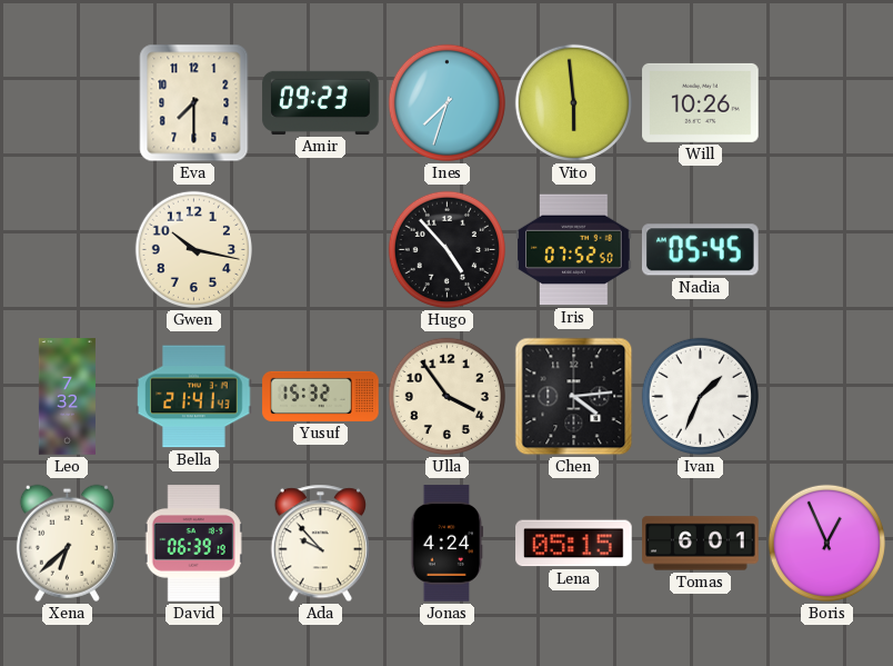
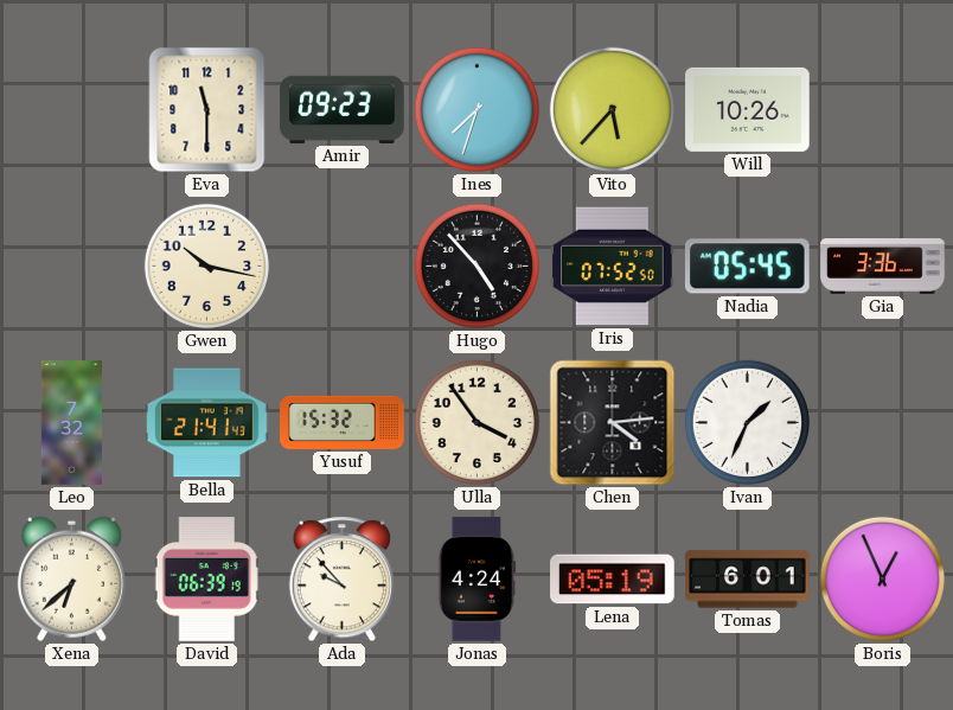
Eva: 7:30 -> 11:30
Vito: 5:59 -> 5:37
Gia: none -> 3:36
Lena: 05:15 -> 05:19
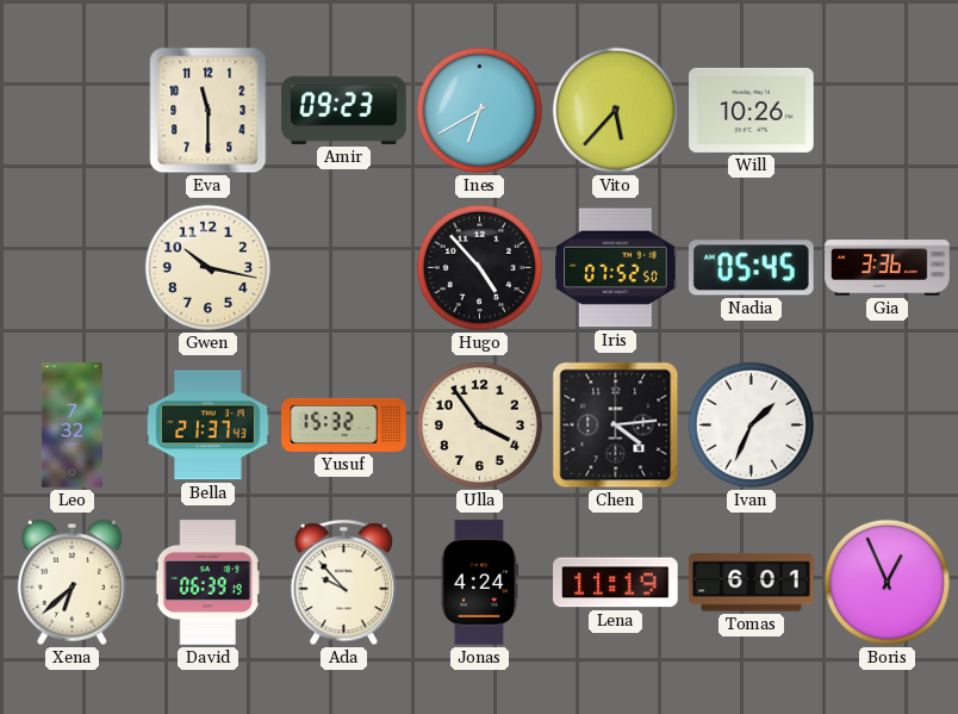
Ines: 7:33 -> 6:40
Bella: 21:41 -> 21:37
Lena: 05:19 -> 11:19
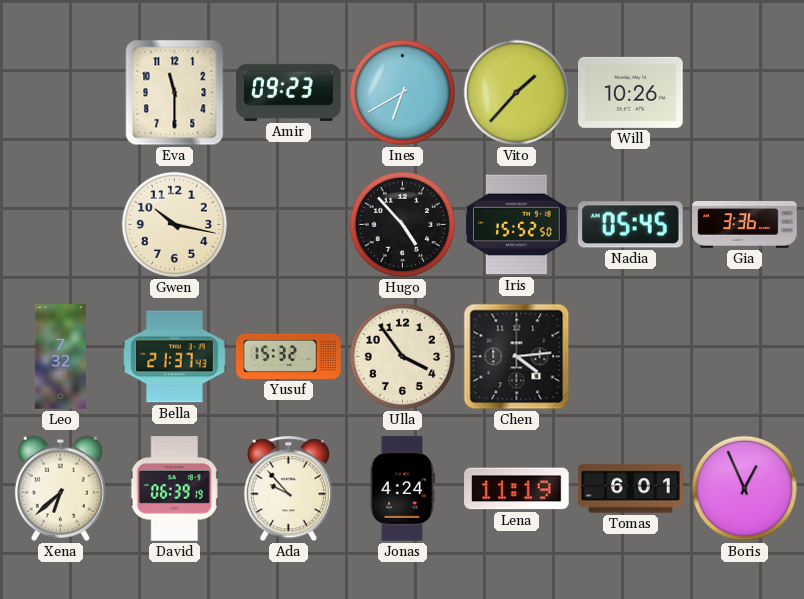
Vito: 5:37 -> 1:37
Iris: 07:52 -> 15:52
Ivan: 1:34 -> none
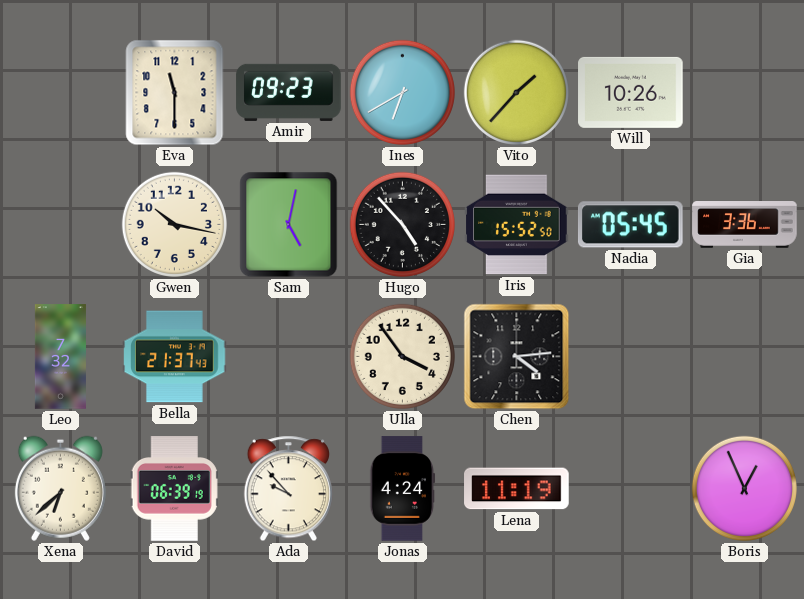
Sam: none -> 5:02
Yusuf: 15:32 -> none
Tomas: 6:01 -> none
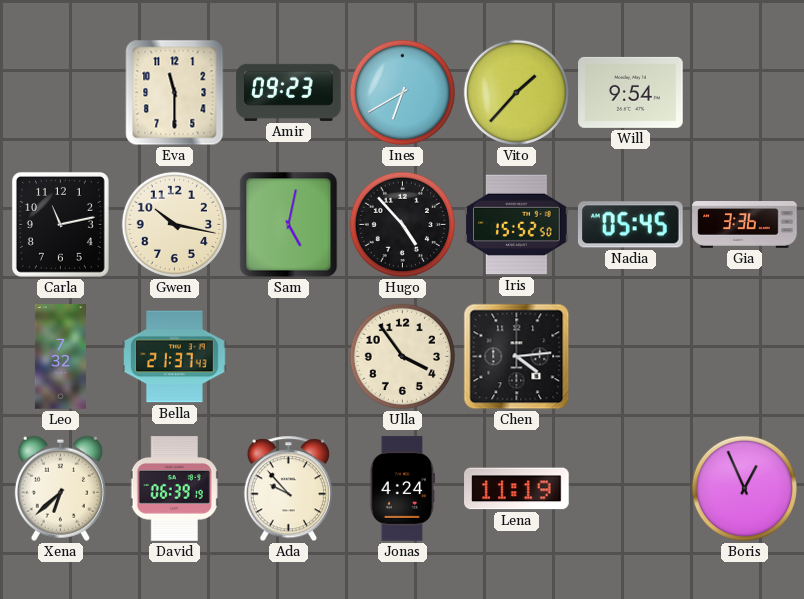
Will: 10:26 -> 9:54
Carla: none -> 11:13
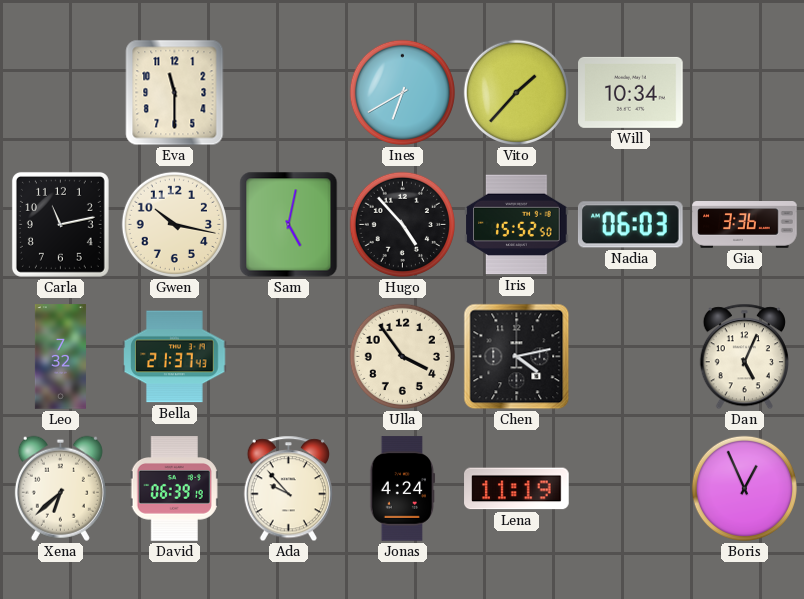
Amir: 09:23 -> none
Will: 9:54 -> 10:34
Nadia: 05:45 -> 06:03
Chen: 4:14 -> 4:13
Dan: none -> 5:04
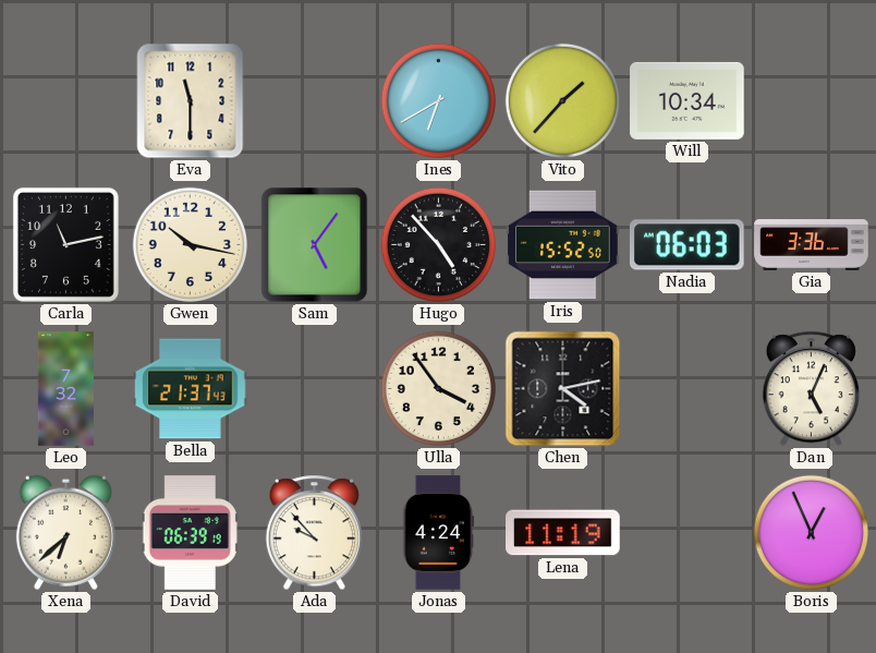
Sam: 5:02 -> 5:06
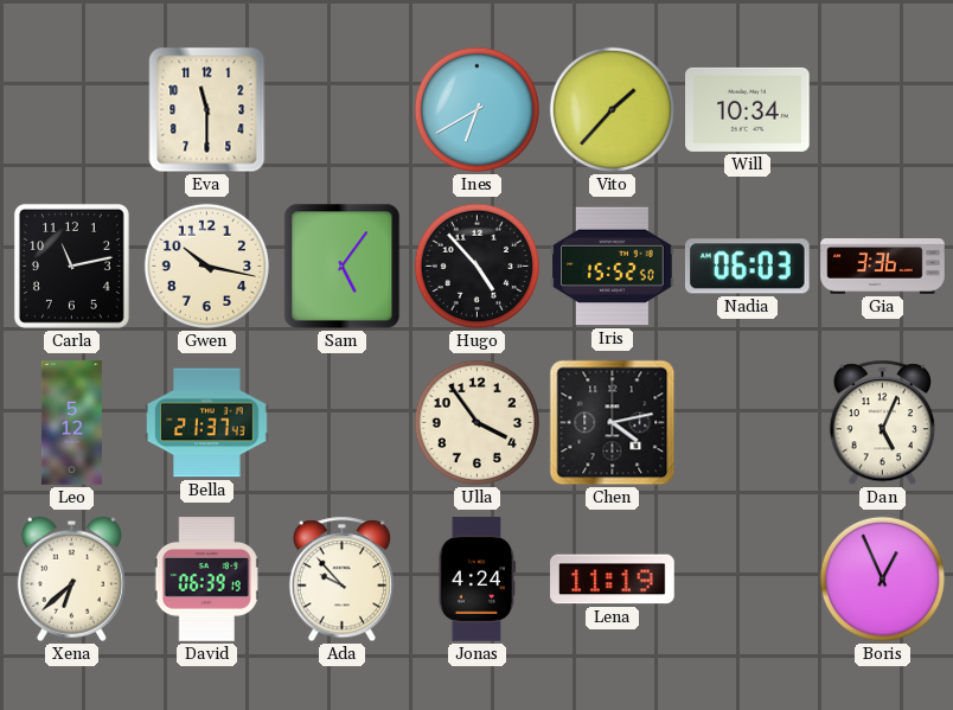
Leo: 7:32 -> 5:12
